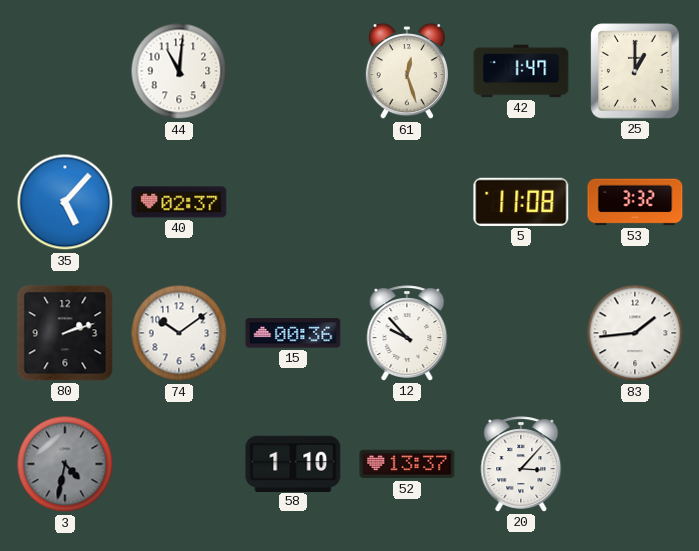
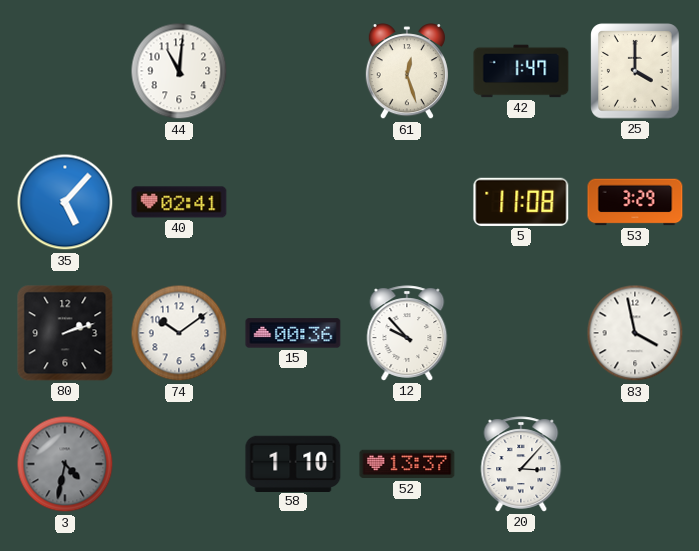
25: 1:00 -> 4:00
40: 02:37 -> 02:41
53: 3:32 -> 3:29
83: 1:44 -> 3:58
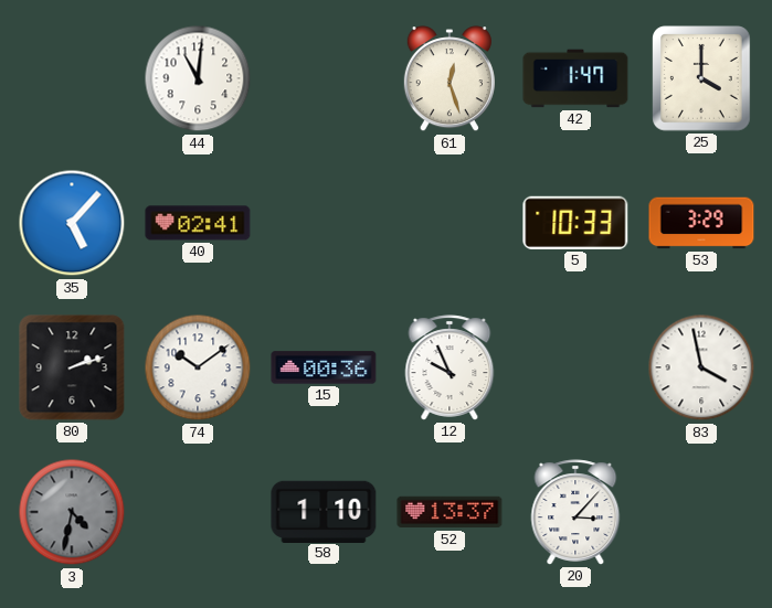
5: 11:08 -> 10:33
12: 9:53 -> 9:56
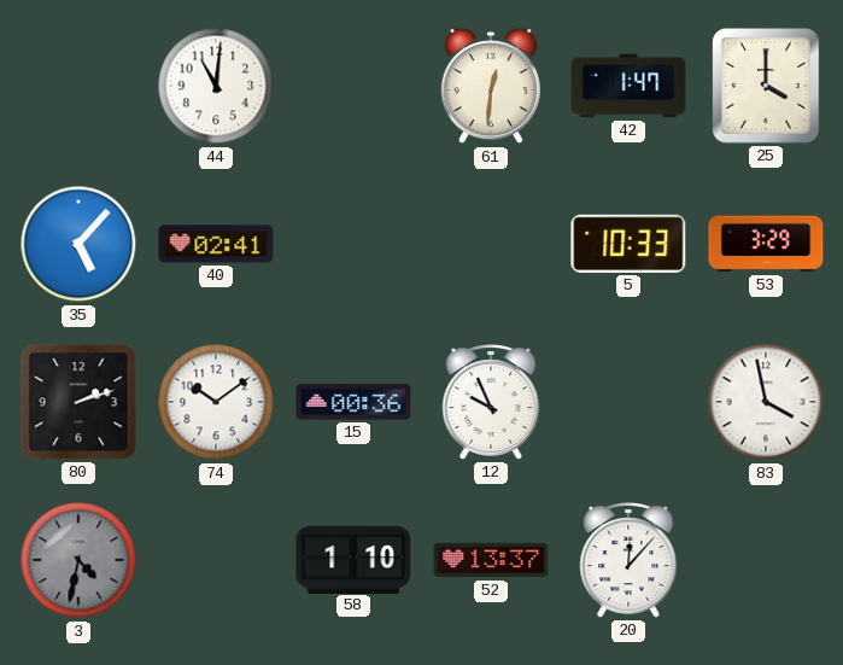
61: 12:27 -> 12:31
20: 3:07 -> 12:07
